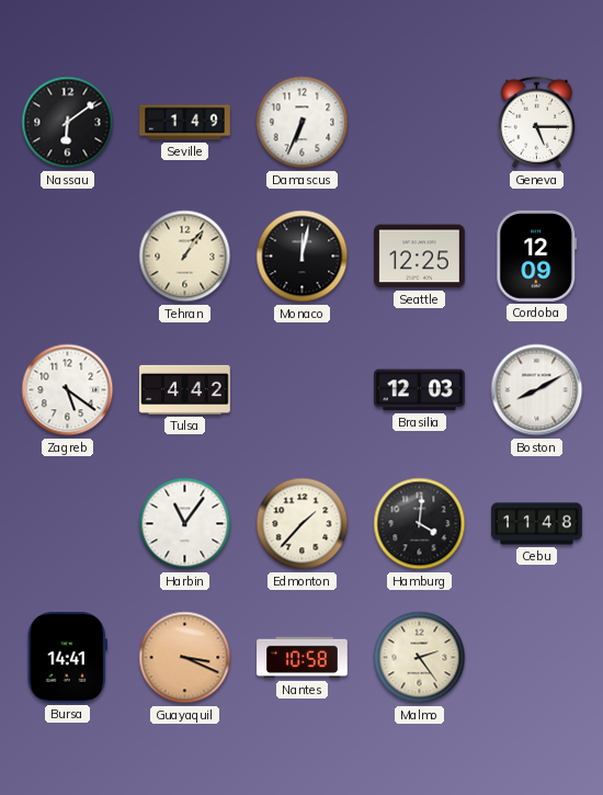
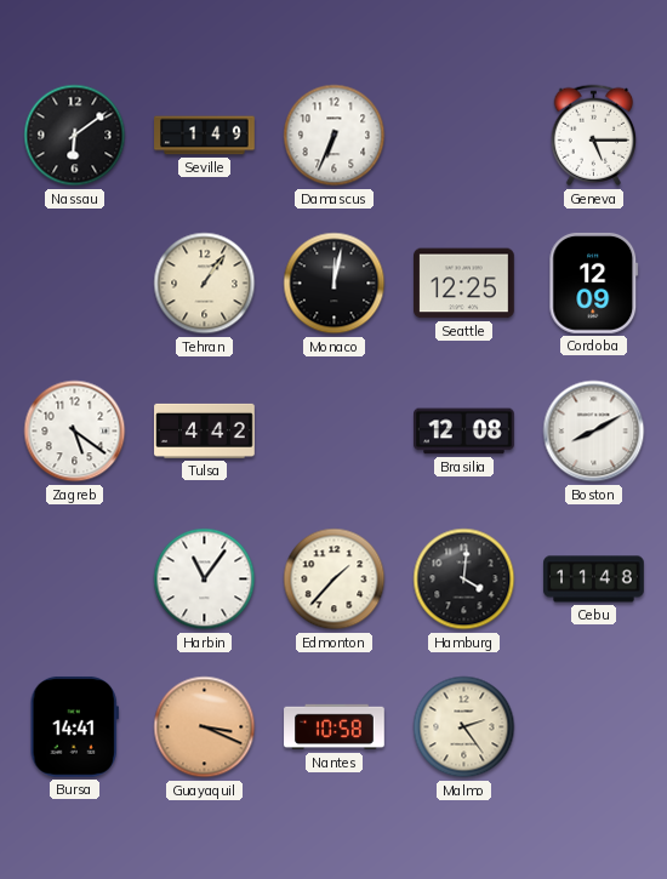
Brasilia: 12:03 -> 12:08
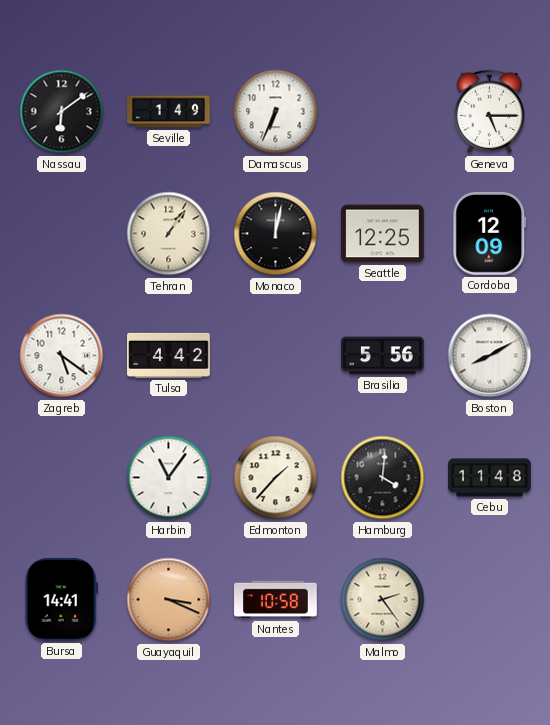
Brasilia: 12:08 -> 5:56
